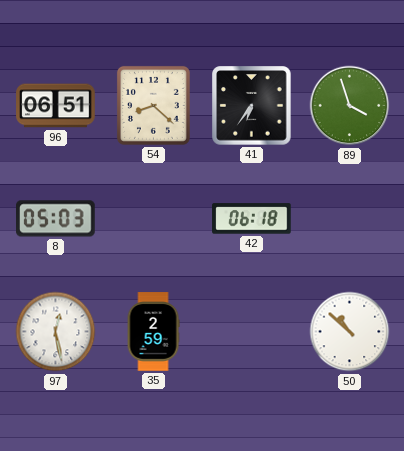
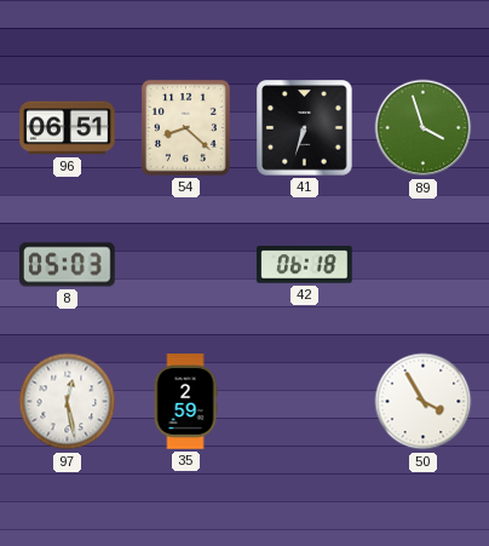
41: 6:36 -> 6:33
50: 10:52 -> 3:55
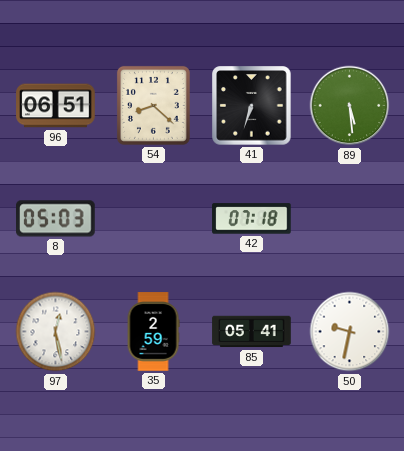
89: 3:57 -> 5:29
42: 06:18 -> 07:18
85: none -> 05:41
50: 3:55 -> 9:32
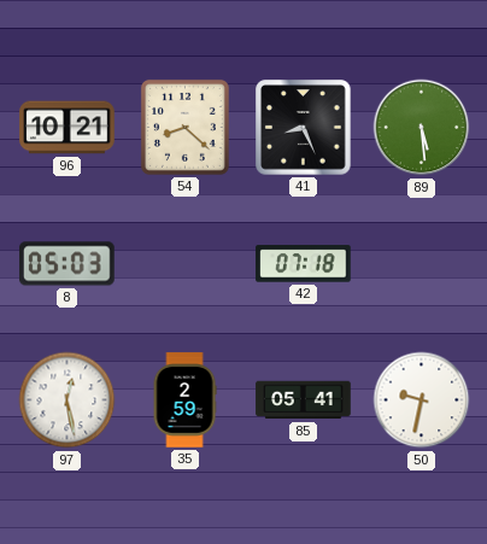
96: 06:51 -> 10:21
41: 6:33 -> 8:26
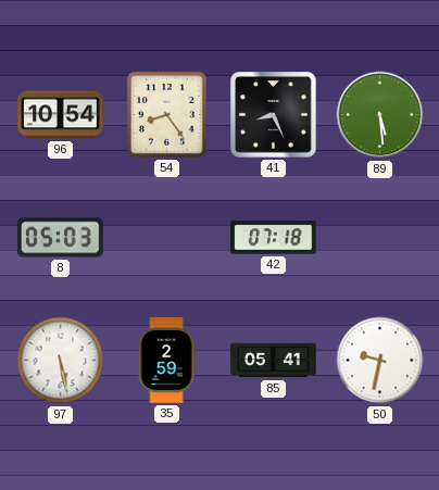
96: 10:21 -> 10:54
54: 8:22 -> 8:24
97: 12:28 -> 5:28
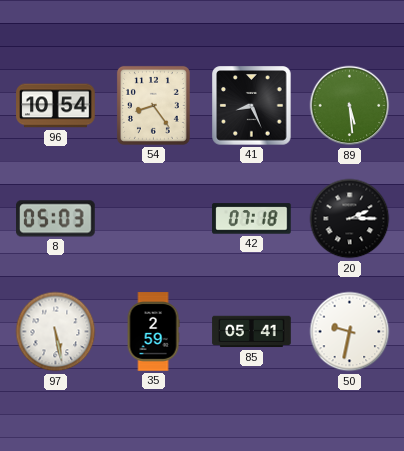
20: none -> 2:15
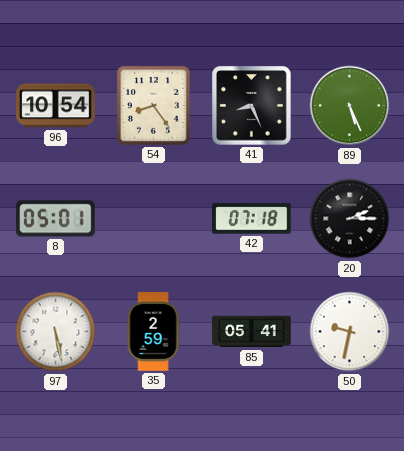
89: 5:29 -> 5:26
8: 05:03 -> 05:01
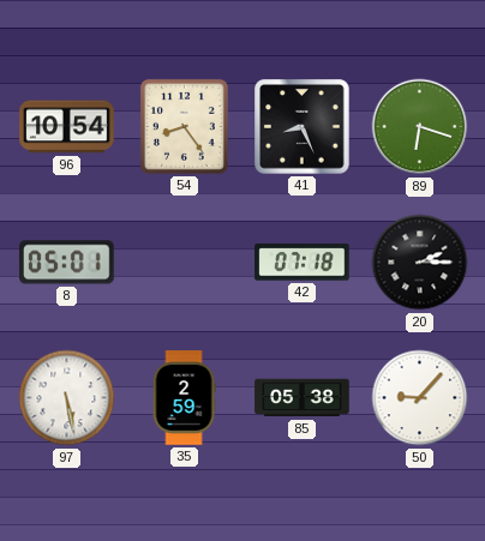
89: 5:26 -> 6:18
85: 05:41 -> 05:38
50: 9:32 -> 9:07
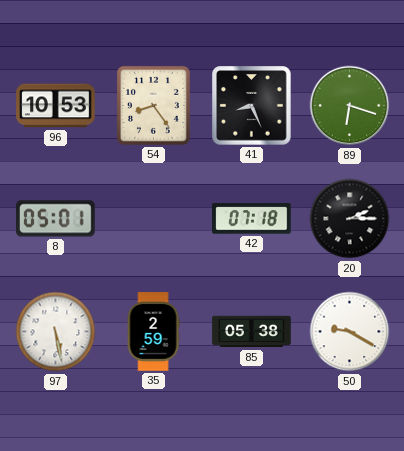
96: 10:54 -> 10:53
50: 9:07 -> 9:20
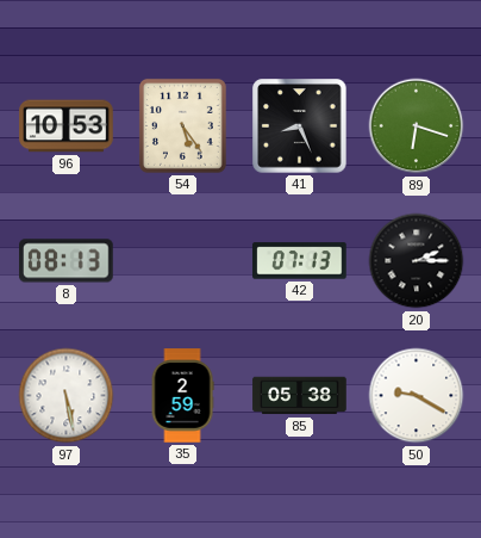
54: 8:24 -> 5:24
8: 05:01 -> 08:13
42: 07:18 -> 07:13
